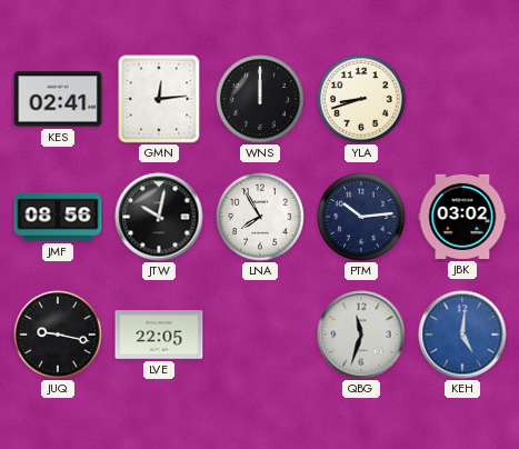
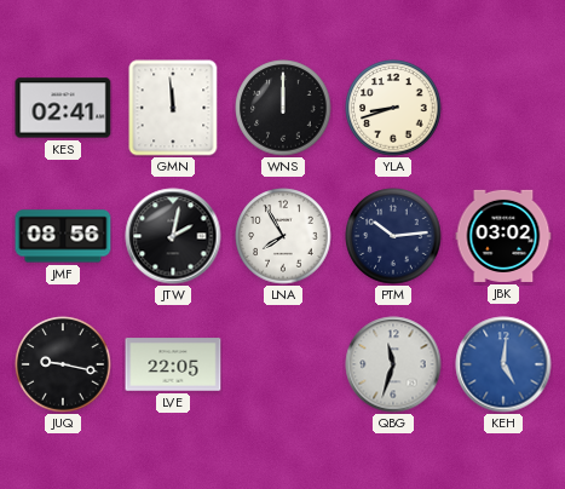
GMN: 12:14 -> 11:59
JTW: 10:02 -> 2:02
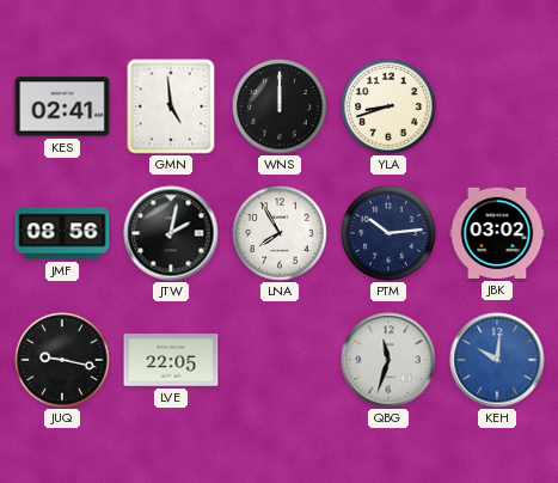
GMN: 11:59 -> 4:59
KEH: 5:01 -> 10:01
